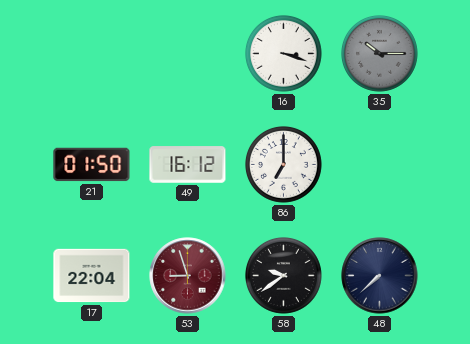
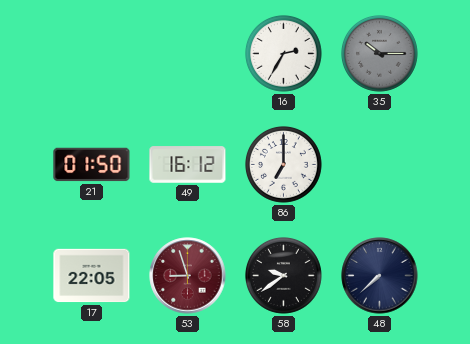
16: 3:18 -> 2:35
17: 22:04 -> 22:05
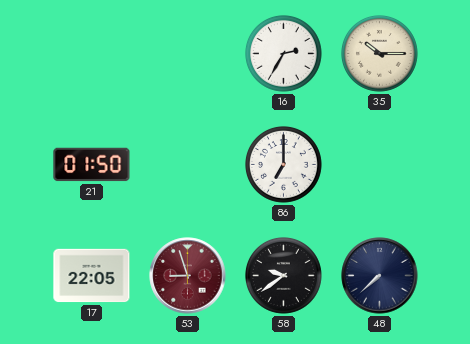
35 dial: grey -> cream
49: 16:12 -> none
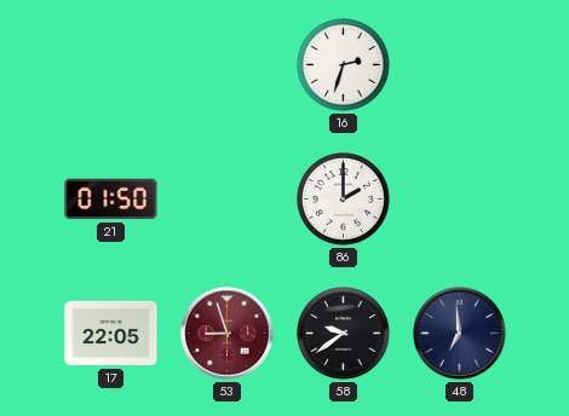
16: 2:35 -> 2:33
35: 10:15 -> none
86: 7:00 -> 2:00
48: 7:38 -> 6:59
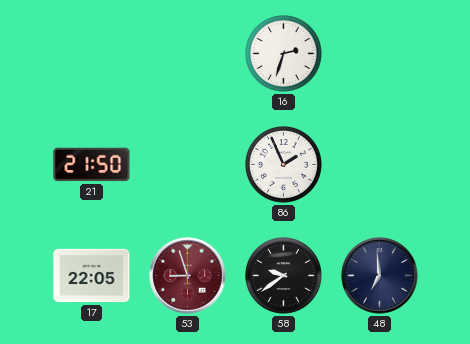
21: 01:50 -> 21:50
86: 2:00 -> 1:56
